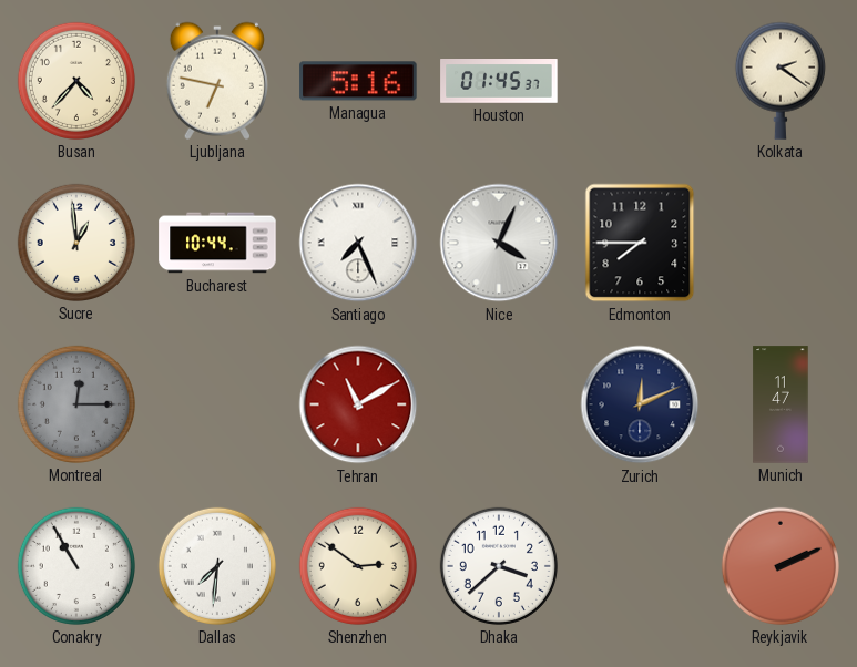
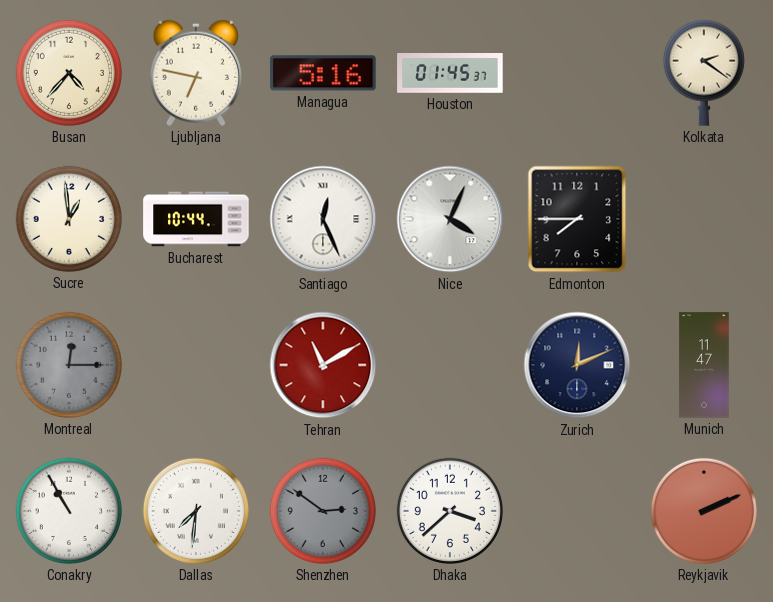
Santiago: 7:26 -> 12:26
Shenzhen dial: cream -> grey
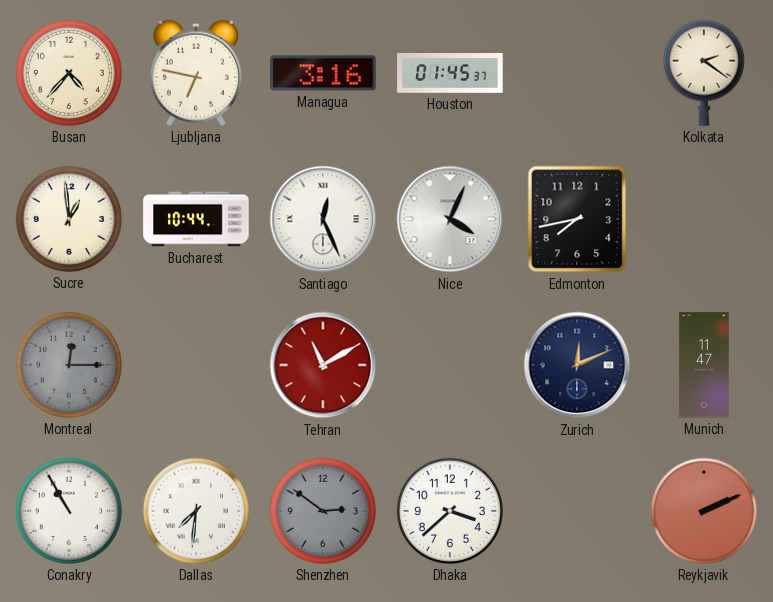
Managua: 5:16 -> 3:16
Edmonton: 7:45 -> 7:43
